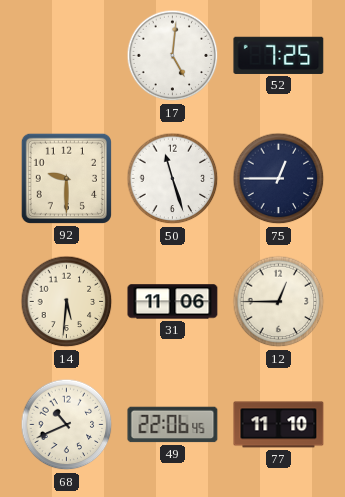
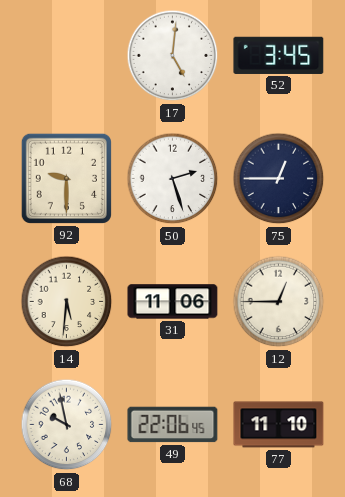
52: 7:25 -> 3:45
50: 11:27 -> 2:27
68: 10:41 -> 9:58
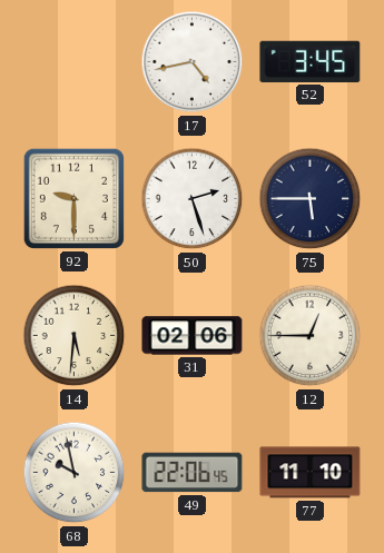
17: 5:01 -> 4:43
75: 12:45 -> 5:45
31: 11:06 -> 02:06
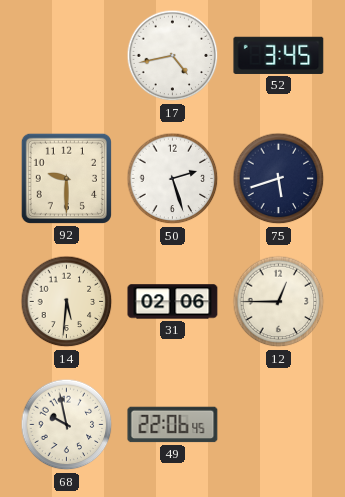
75: 5:45 -> 5:42
77: 11:10 -> none
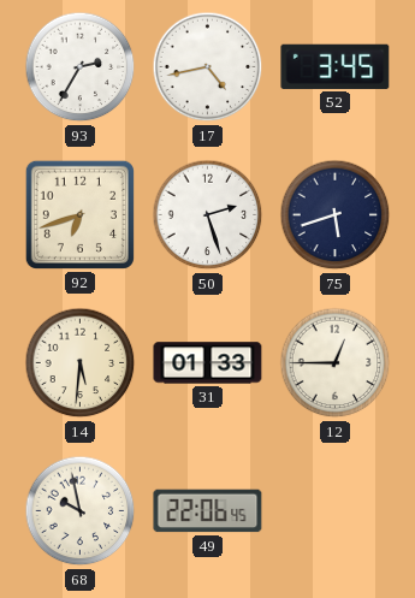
93: none -> 2:35
92: 9:30 -> 6:42
31: 02:06 -> 01:33
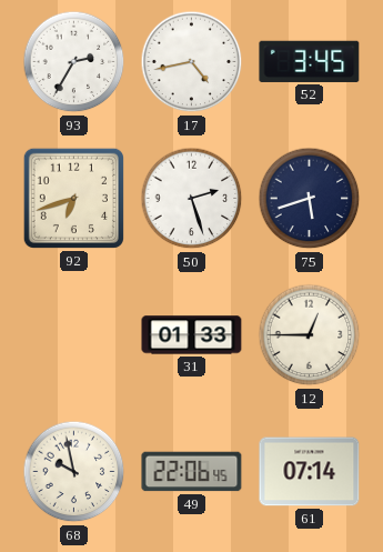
14: 5:31 -> none
61: none -> 07:14
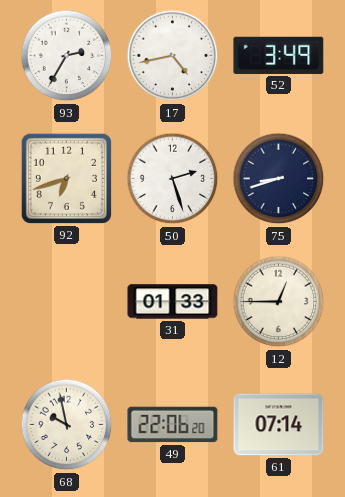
52: 3:45 -> 3:49
75: 5:42 -> 8:42
49: 22:06:45 -> 22:06:20
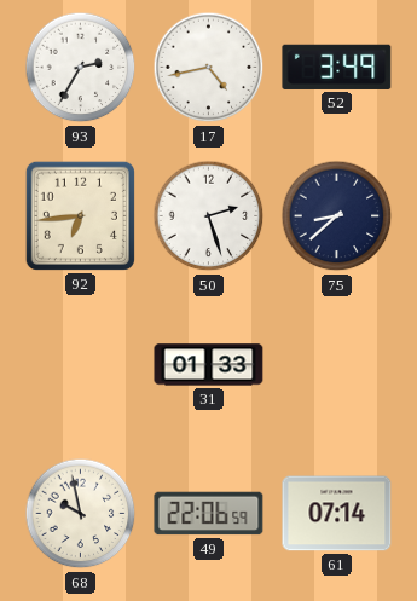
92: 6:42 -> 6:44
75: 8:42 -> 8:38
12: 12:45 -> none
49: 22:06:20 -> 22:06:59
